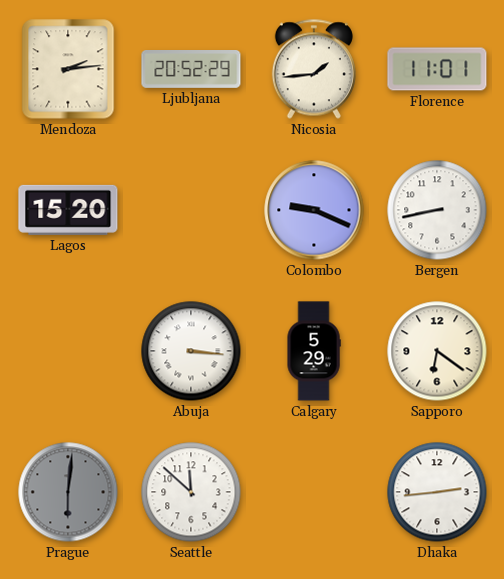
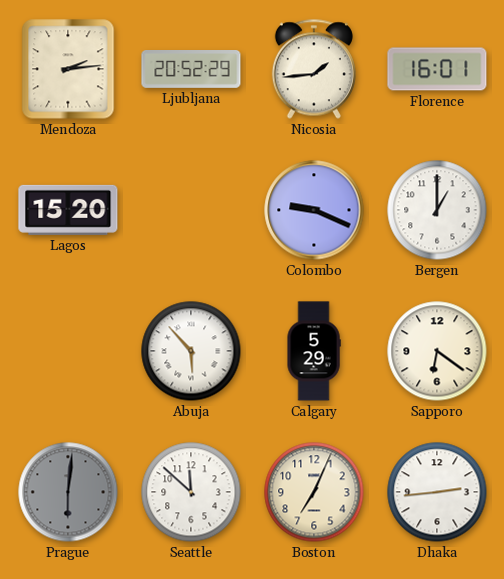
Florence: 11:01 -> 16:01
Bergen: 8:43 -> 1:00
Abuja: 3:16 -> 5:53
Boston: none -> 7:04
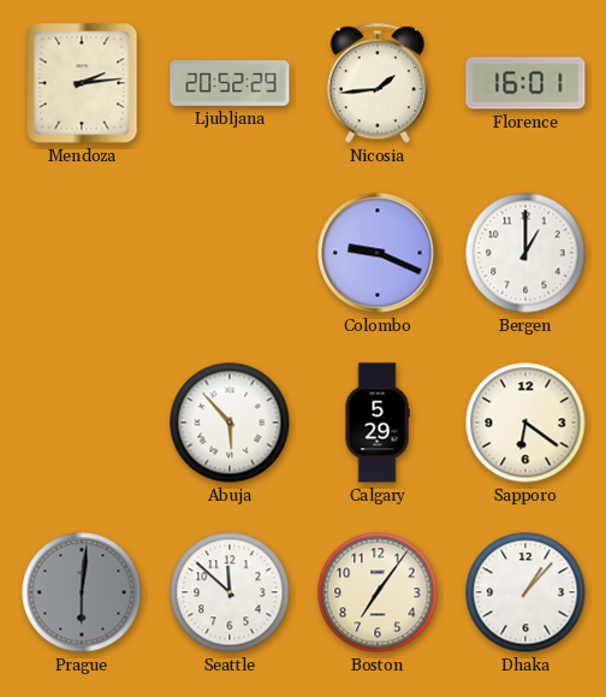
Lagos: 15:20 -> none
Boston: 7:04 -> 7:06
Dhaka: 2:44 -> 1:07
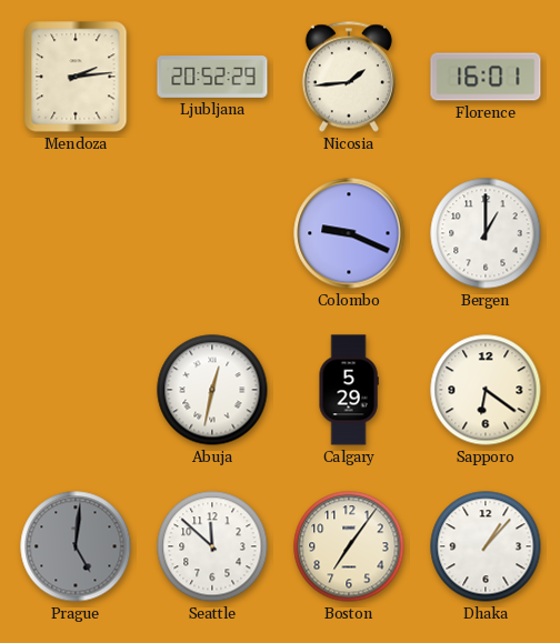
Abuja: 5:53 -> 12:32
Prague: 6:01 -> 5:01
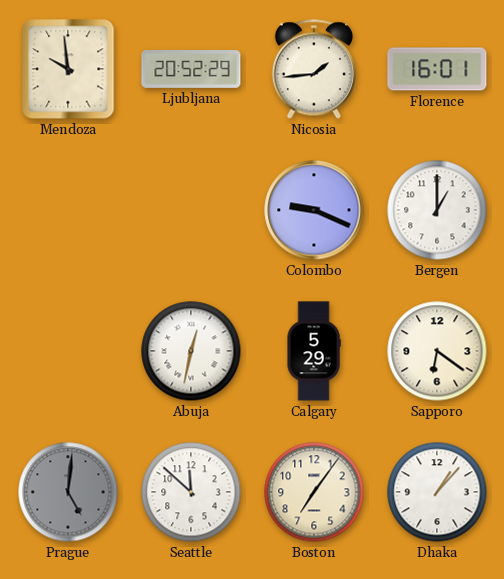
Mendoza: 2:14 -> 9:59
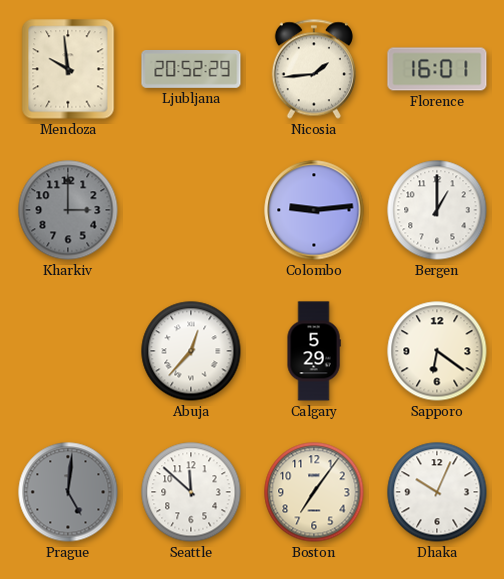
Kharkiv: none -> 3:00
Colombo: 9:19 -> 9:14
Abuja: 12:32 -> 12:37
Dhaka: 1:07 -> 10:04
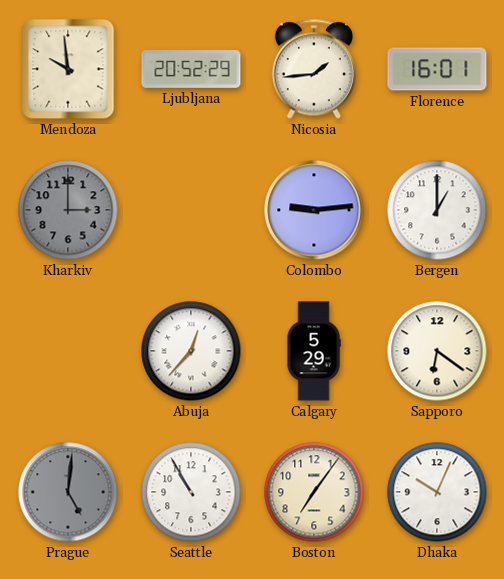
Seattle: 11:52 -> 10:55
